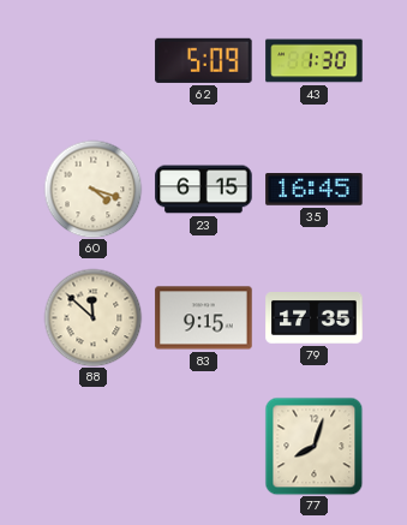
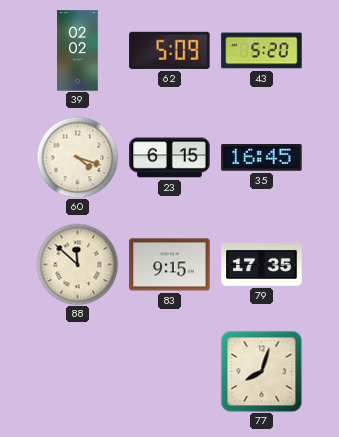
39: none -> 02:02
43: 1:30 -> 5:20
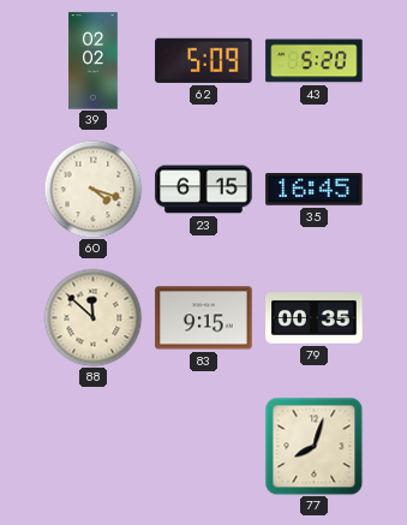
79: 17:35 -> 00:35
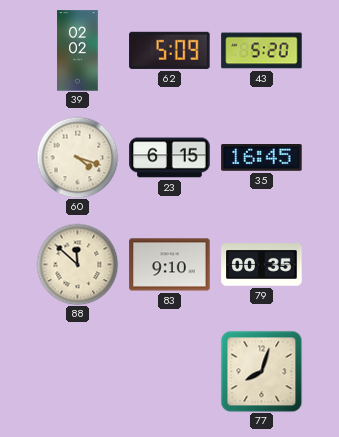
83: 9:15 -> 9:10
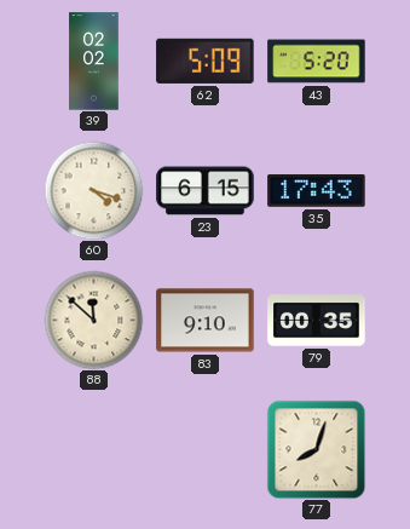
35: 16:45 -> 17:43
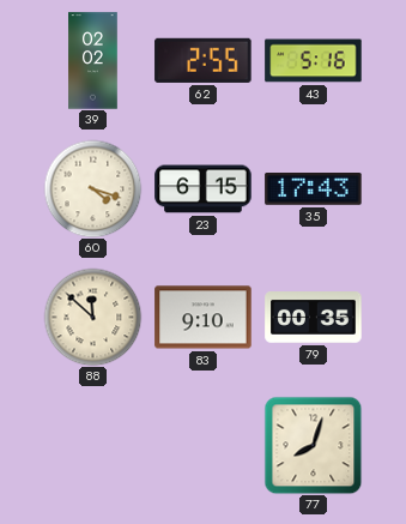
62: 5:09 -> 2:55
43: 5:20 -> 5:16
